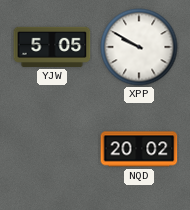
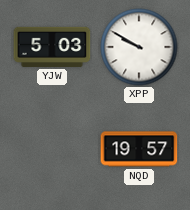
YJW: 5:05 -> 5:03
NQD: 20:02 -> 19:57
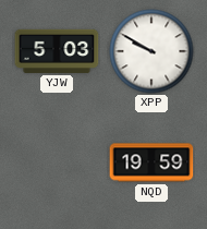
NQD: 19:57 -> 19:59
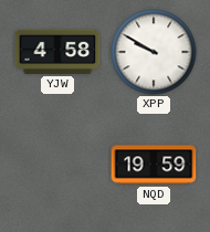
YJW: 5:03 -> 4:58
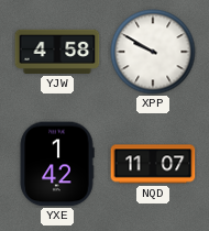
YXE: none -> 1:42
NQD: 19:59 -> 11:07
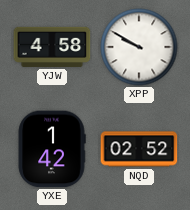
NQD: 11:07 -> 02:52
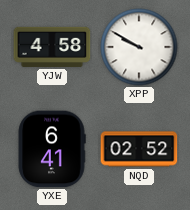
YXE: 1:42 -> 6:41
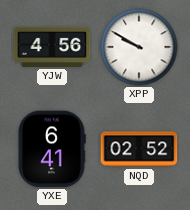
YJW: 4:58 -> 4:56
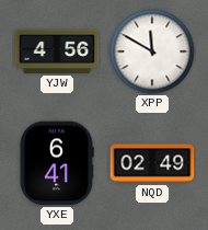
XPP: 9:50 -> 11:50
NQD: 02:52 -> 02:49
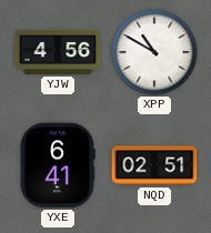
XPP: 11:50 -> 10:50
NQD: 02:49 -> 02:51
